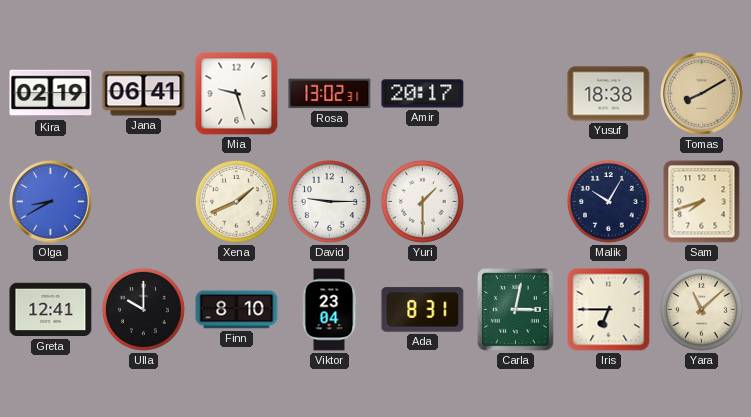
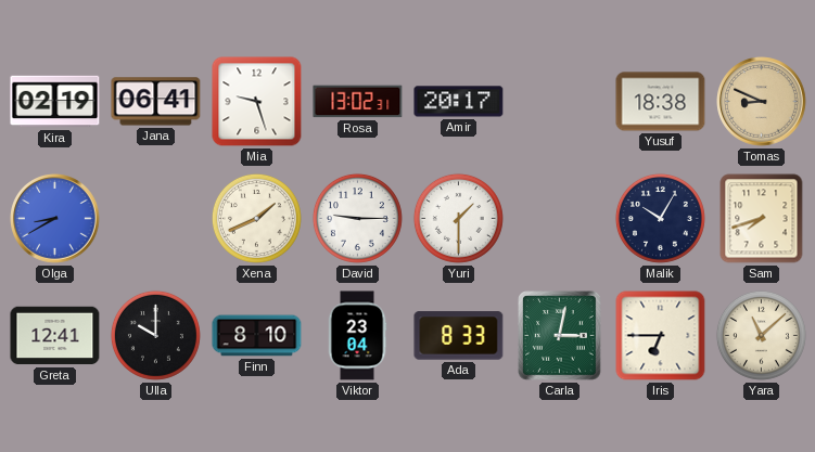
Tomas: 8:10 -> 8:49
Ada: 8:31 -> 8:33
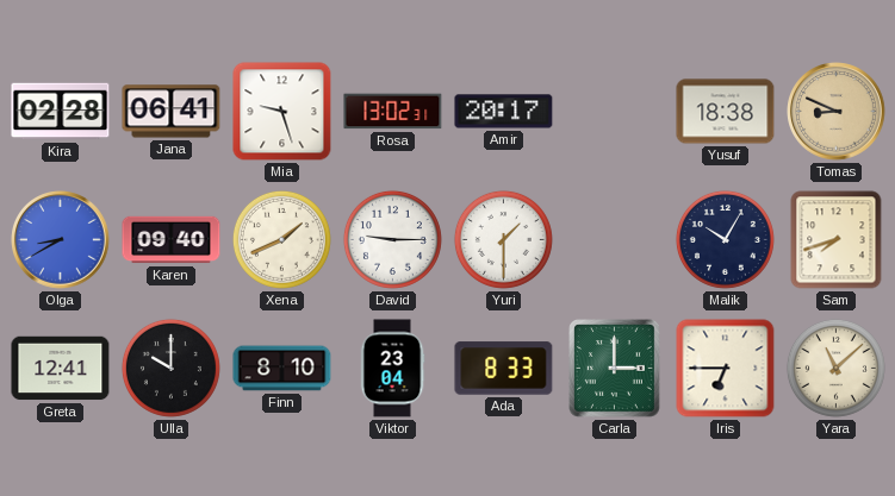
Kira: 02:19 -> 02:28
Karen: none -> 09:40
Carla: 3:02 -> 3:00
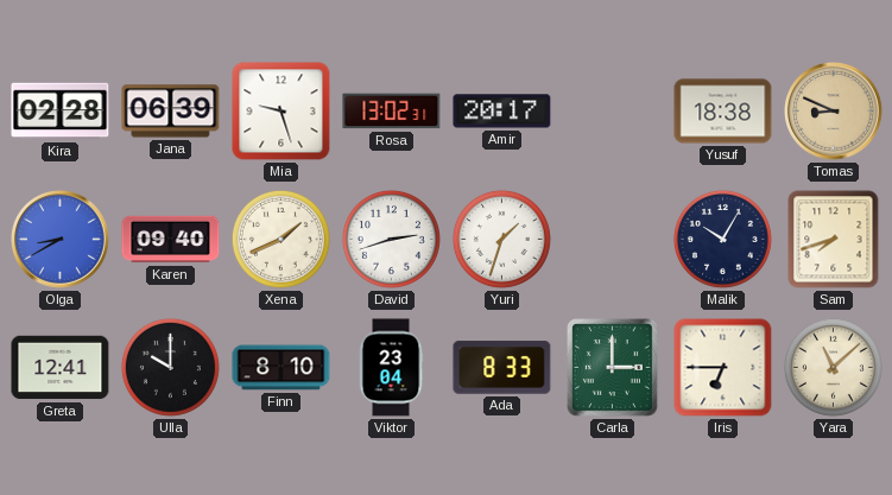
Jana: 06:41 -> 06:39
David: 9:15 -> 2:42
Yuri: 1:30 -> 1:33
